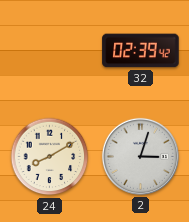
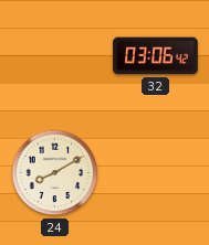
32: 02:39 -> 03:06
2: 3:03 -> none
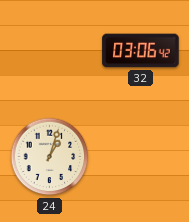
24: 8:10 -> 1:03
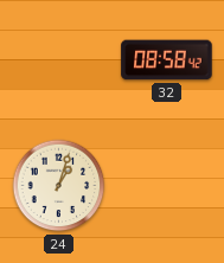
32: 03:06 -> 08:58
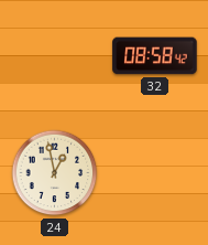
24: 1:03 -> 12:58
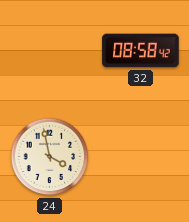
24: 12:58 -> 3:58
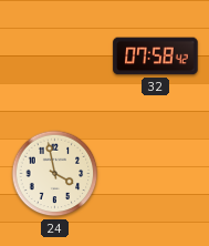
32: 08:58 -> 07:58
